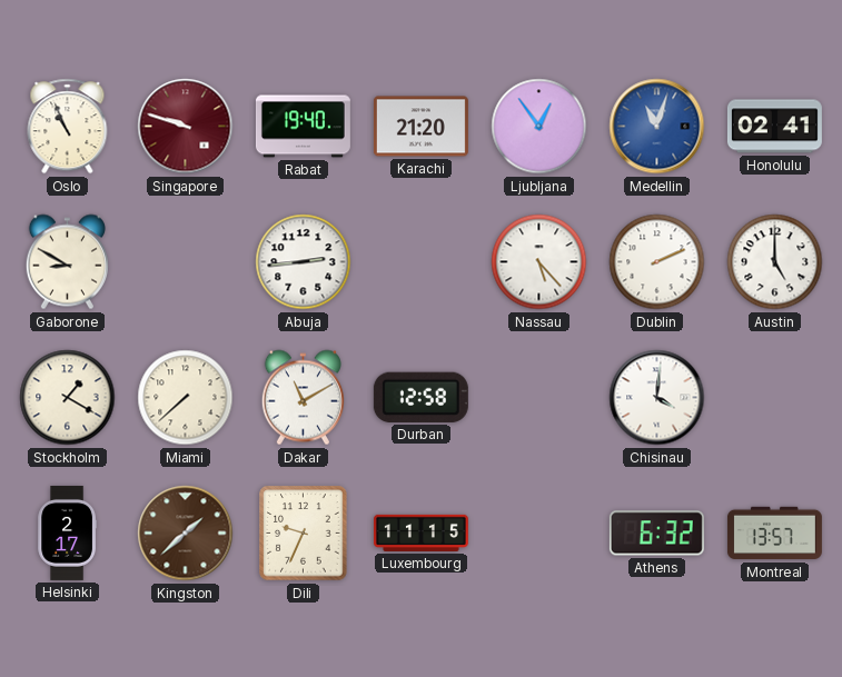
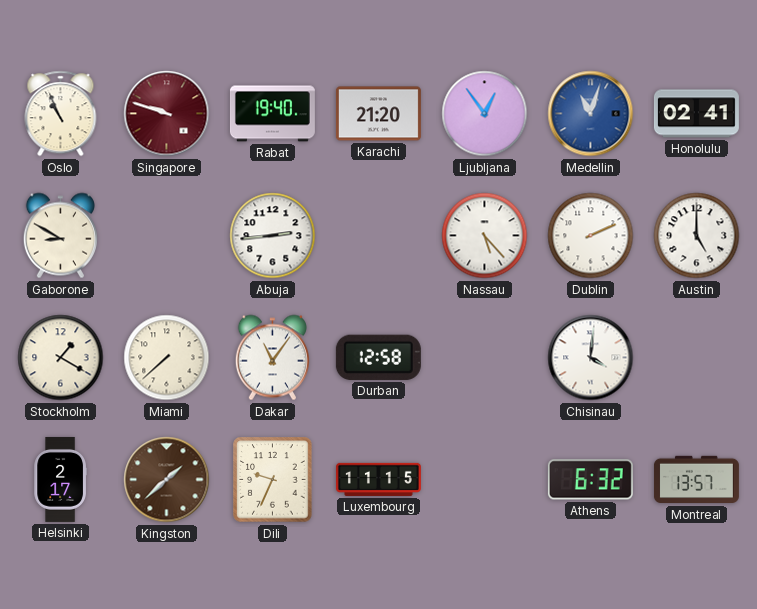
Dakar: 11:10 -> 11:06
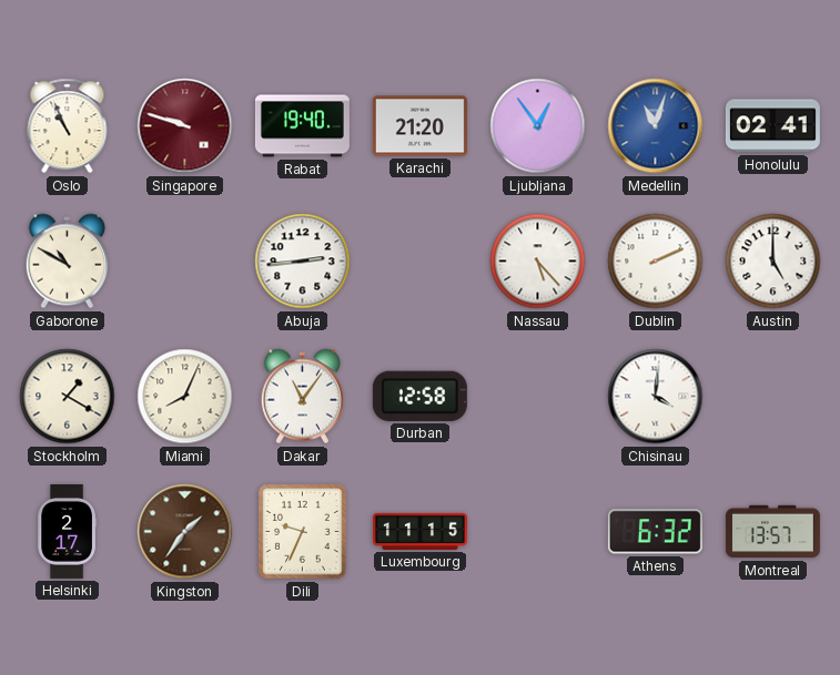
Gaborone: 8:50 -> 10:50
Miami: 7:38 -> 8:04
Kingston: 1:38 -> 1:36
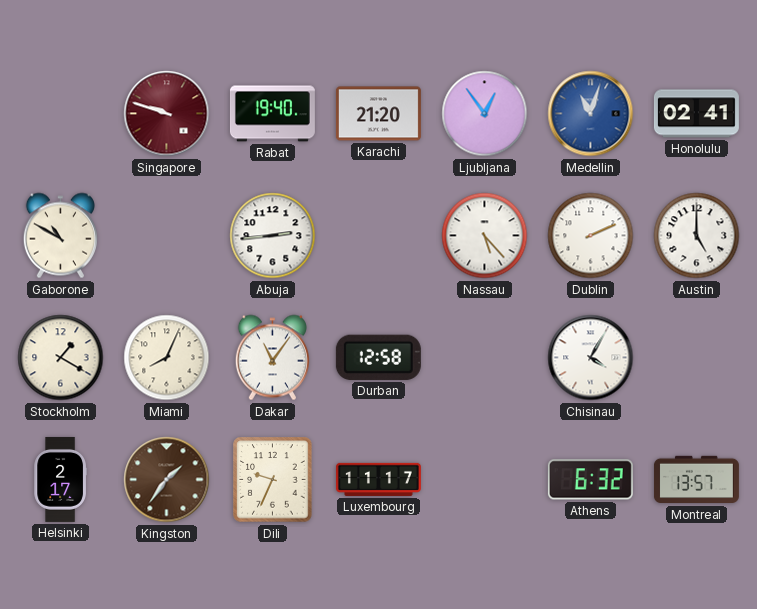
Oslo: 10:56 -> none
Chisinau: 4:01 -> 4:05
Luxembourg: 11:15 -> 11:17
